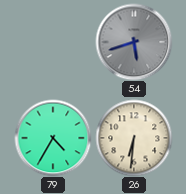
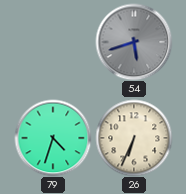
79: 4:35 -> 4:33
26: 6:31 -> 6:34
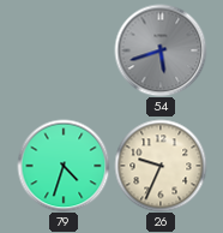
26: 6:34 -> 9:34
